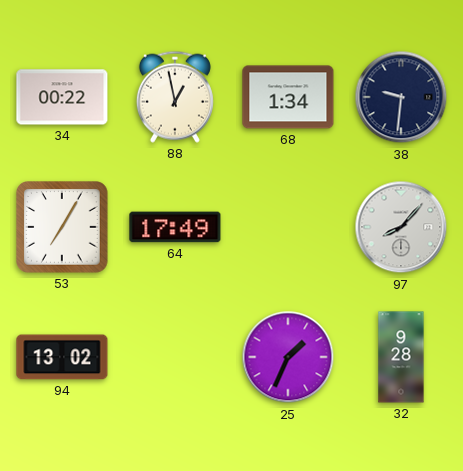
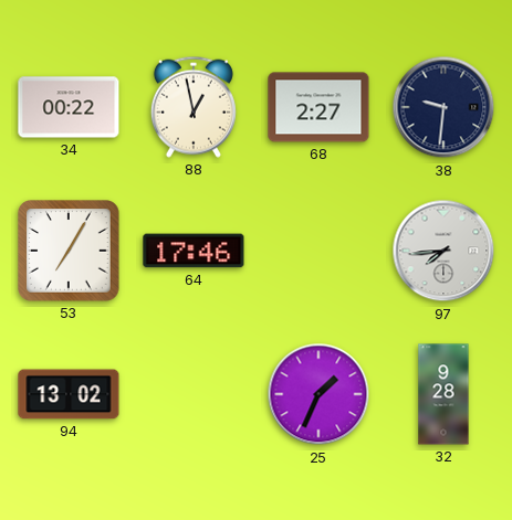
68: 1:34 -> 2:27
64: 17:49 -> 17:46
97: 8:07 -> 7:44
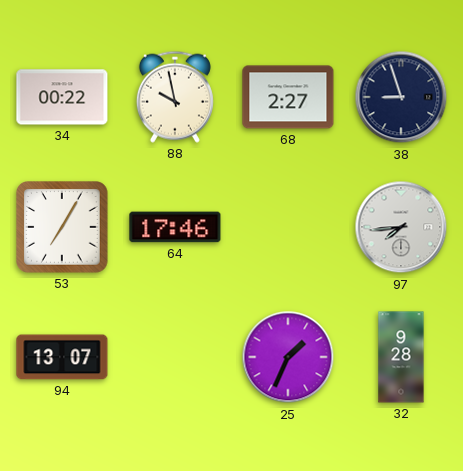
88: 12:58 -> 9:58
38: 9:31 -> 8:57
94: 13:02 -> 13:07
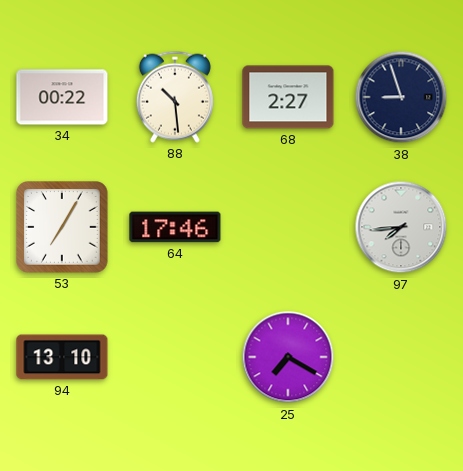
88: 9:58 -> 10:29
94: 13:07 -> 13:10
25: 1:34 -> 7:20
32: 9:28 -> none
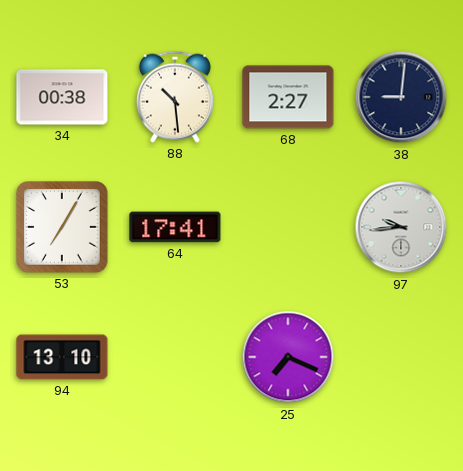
34: 00:22 -> 00:38
38: 8:57 -> 9:01
64: 17:46 -> 17:41
97: 7:44 -> 9:44
25: 7:20 -> 7:19
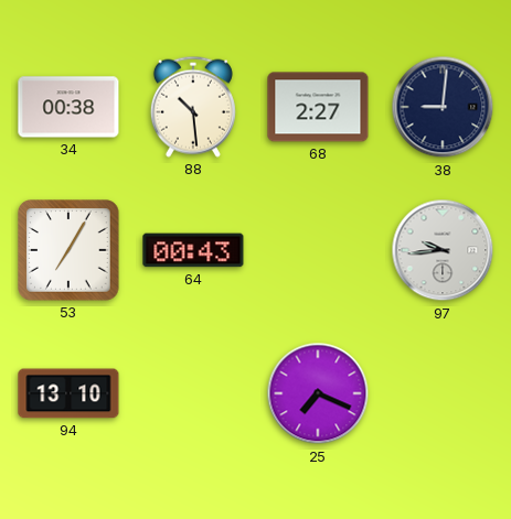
64: 17:41 -> 00:43
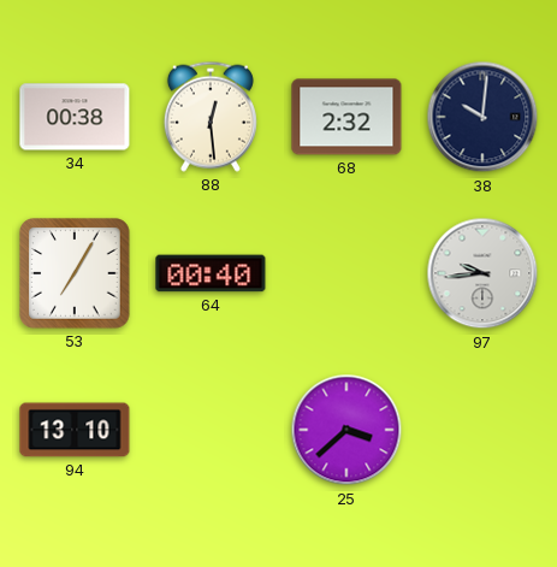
88: 10:29 -> 12:29
68: 2:27 -> 2:32
38: 9:01 -> 10:01
64: 00:43 -> 00:40
25: 7:19 -> 3:38
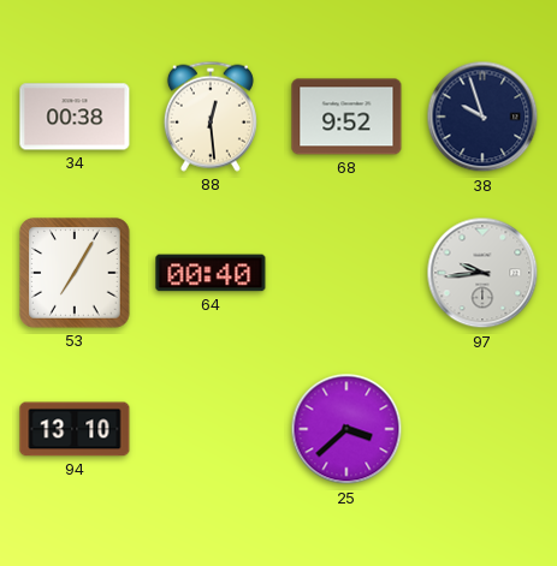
68: 2:32 -> 9:52
38: 10:01 -> 9:57
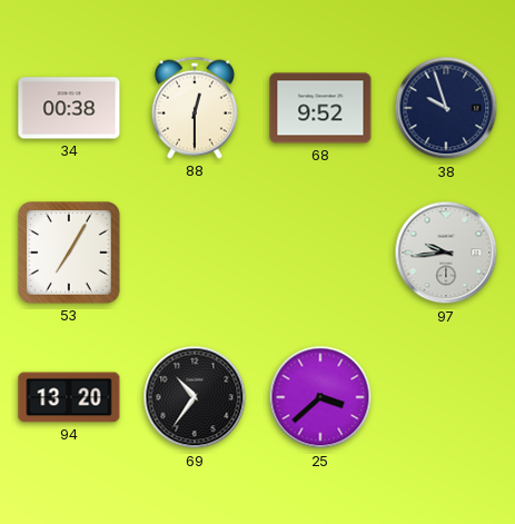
88: 12:29 -> 12:30
64: 00:40 -> none
94: 13:10 -> 13:20
69: none -> 10:36
